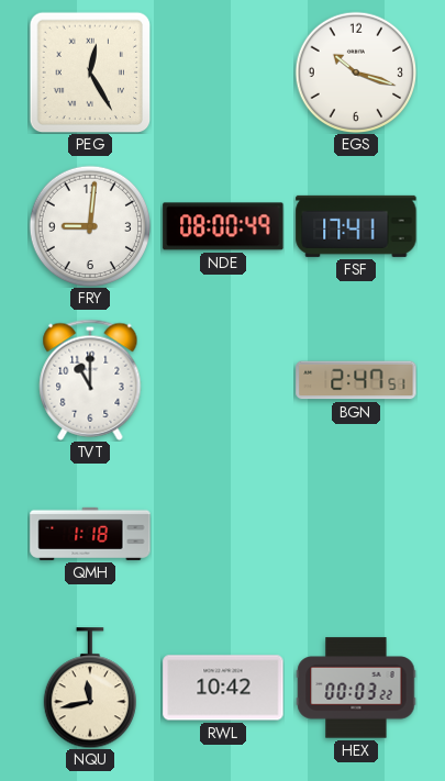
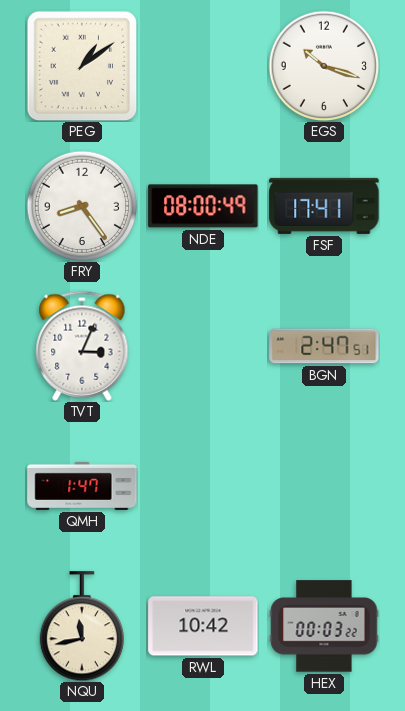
PEG: 12:25 -> 1:09
FRY: 9:01 -> 8:24
TVT: 11:00 -> 3:04
QMH: 1:18 -> 1:47
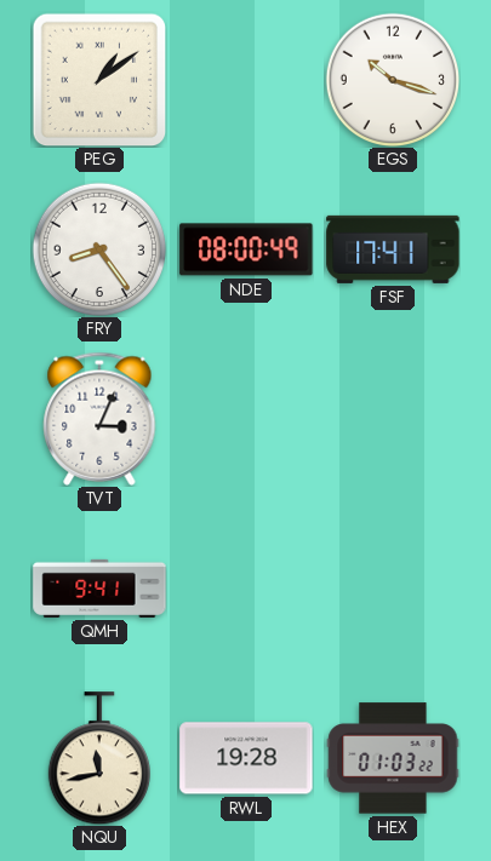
BGN: 2:47 -> none
QMH: 1:47 -> 9:41
RWL: 10:42 -> 19:28
HEX: 00:03 -> 01:03
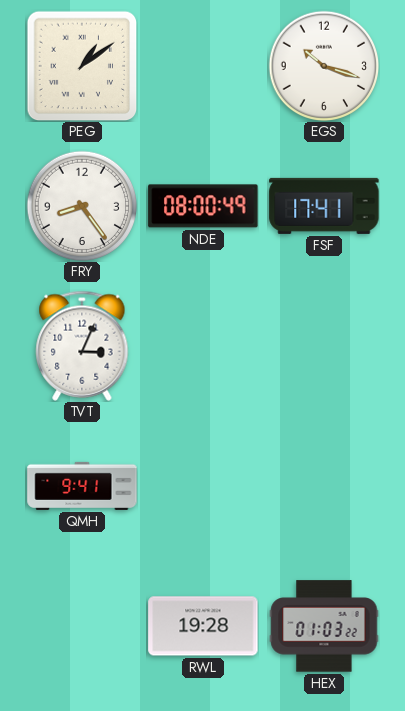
NQU: 11:43 -> none
